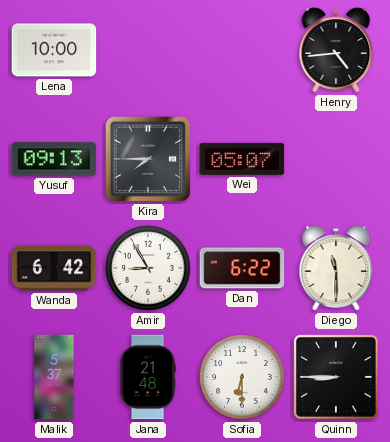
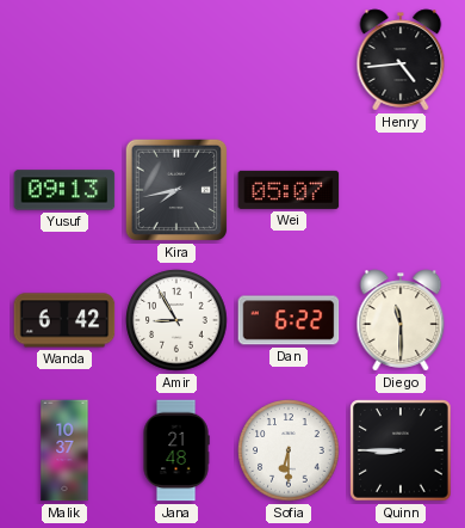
Lena: 10:00 -> none
Kira: 7:45 -> 7:43
Malik: 5:37 -> 10:37
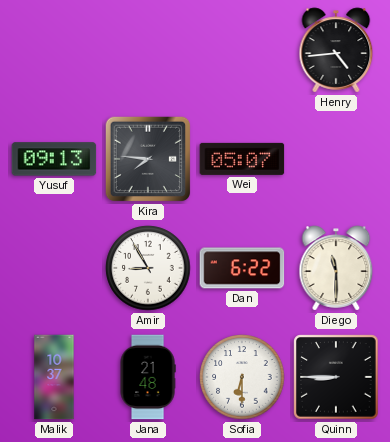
Kira: 7:43 -> 7:46
Wanda: 6:42 -> none
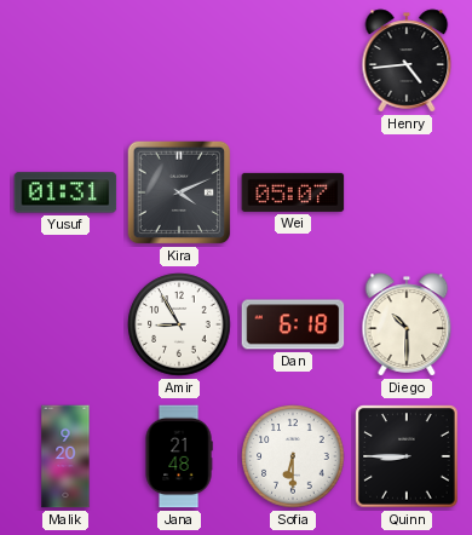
Yusuf: 09:13 -> 01:31
Kira: 7:46 -> 4:11
Dan: 6:22 -> 6:18
Diego: 11:30 -> 10:30
Malik: 10:37 -> 9:20
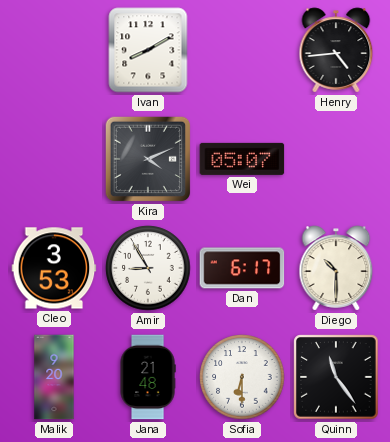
Ivan: none -> 8:10
Yusuf: 01:31 -> none
Cleo: none -> 3:53
Dan: 6:18 -> 6:17
Quinn: 8:45 -> 11:24
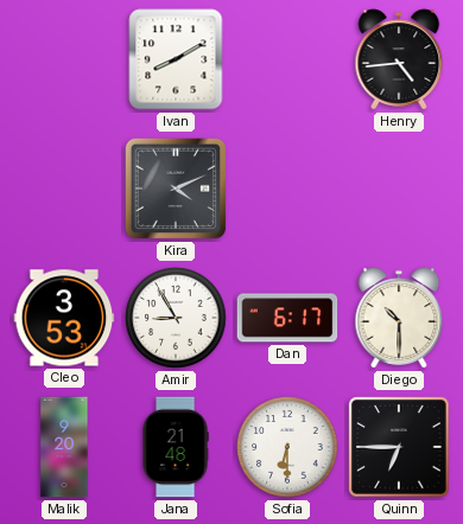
Wei: 05:07 -> none
Quinn: 11:24 -> 6:45
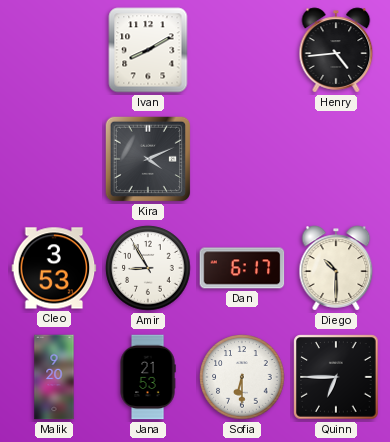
Jana: 21:48 -> 21:53
